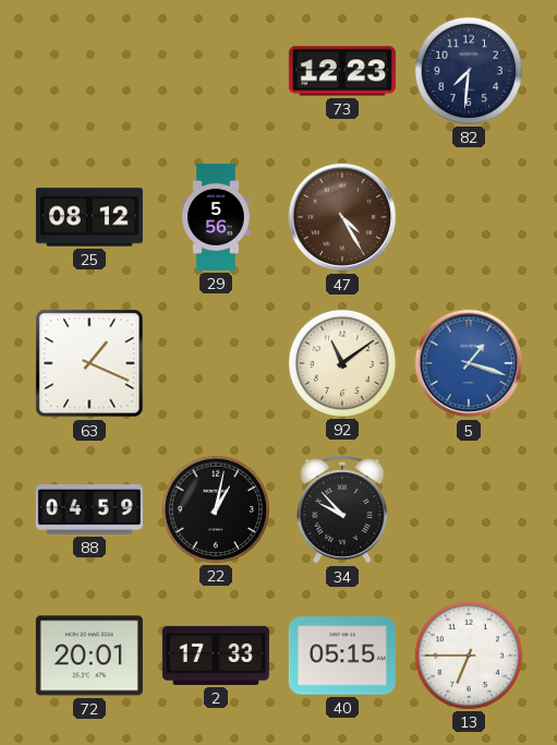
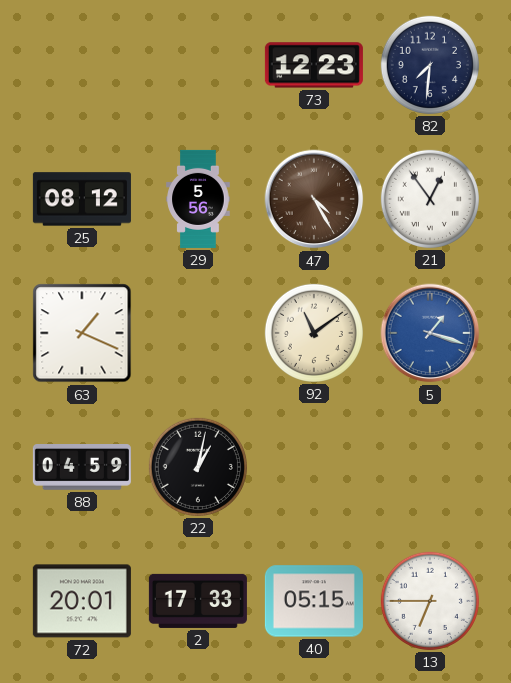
21: none -> 12:54
34: 9:53 -> none
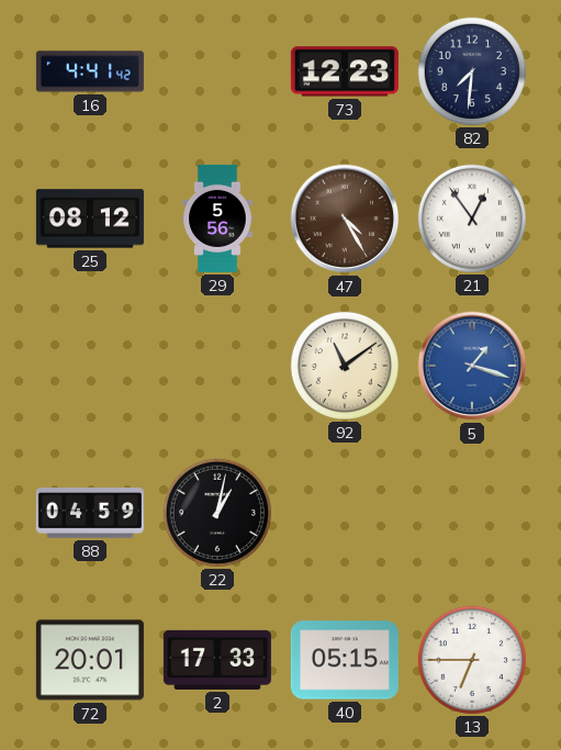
16: none -> 4:41
63: 1:19 -> none
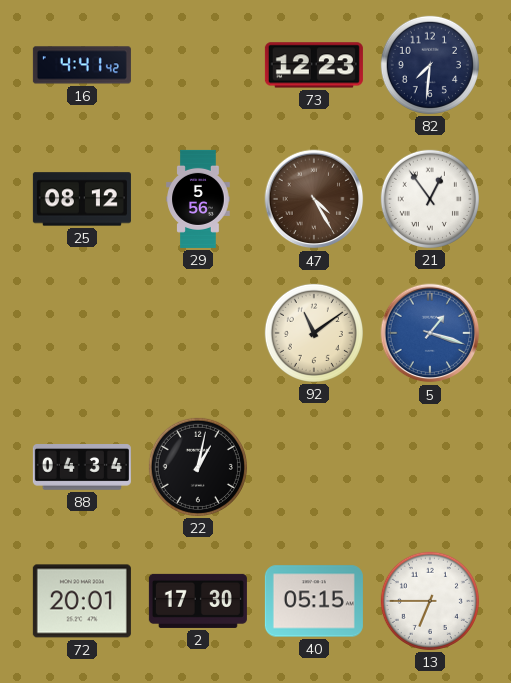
88: 04:59 -> 04:34
2: 17:33 -> 17:30
